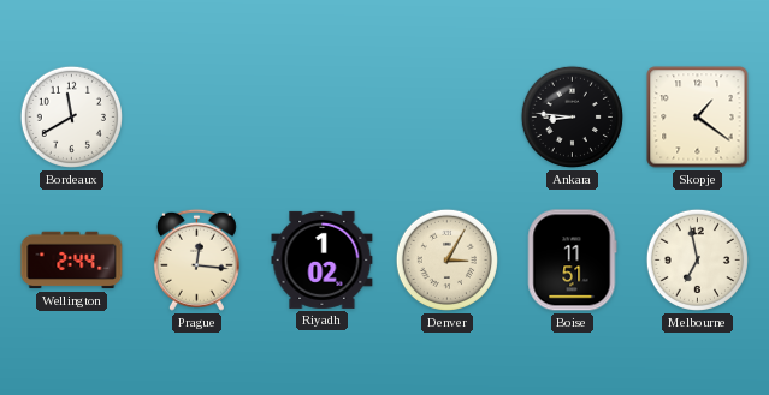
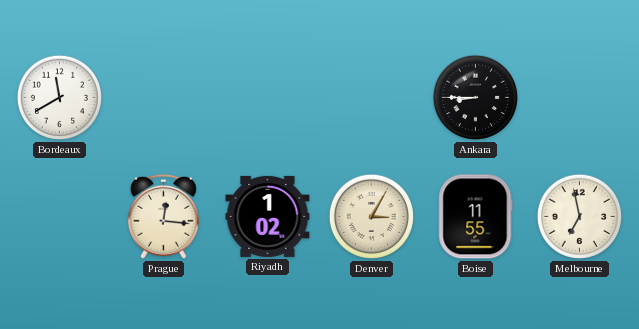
Ankara: 8:46 -> 8:45
Skopje: 1:21 -> none
Wellington: 2:44 -> none
Boise: 11:51 -> 11:55
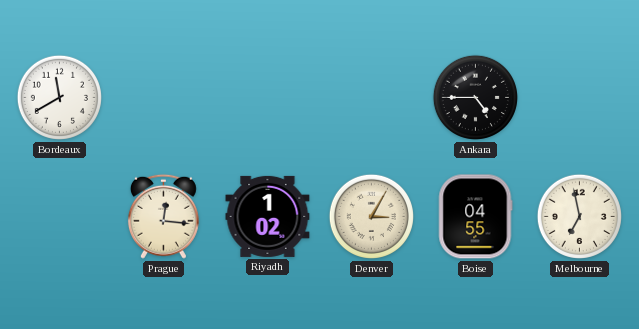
Ankara: 8:45 -> 4:45
Boise: 11:55 -> 04:55
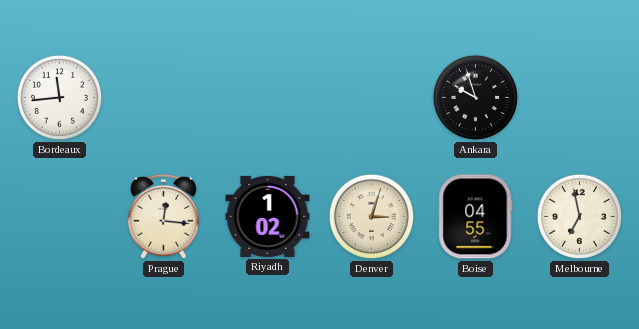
Bordeaux: 11:40 -> 11:44
Ankara: 4:45 -> 9:57
Denver: 3:05 -> 3:03
